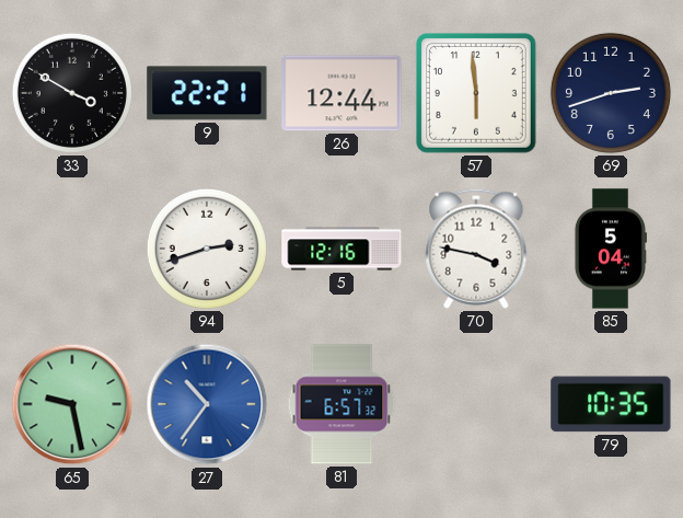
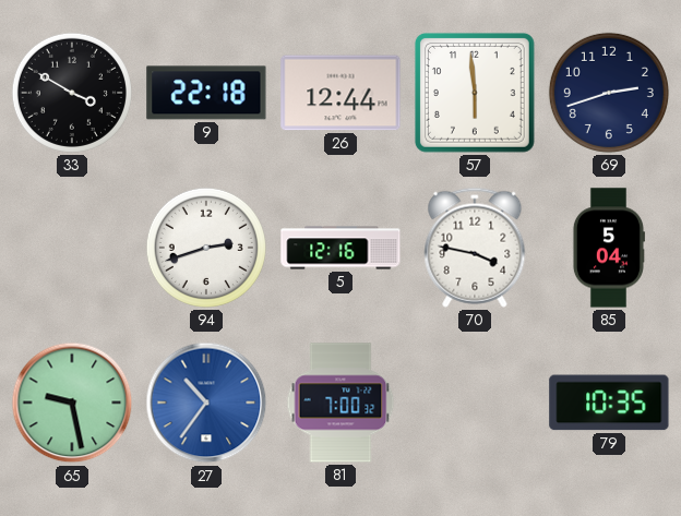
9: 22:21 -> 22:18
81: 6:57 -> 7:00
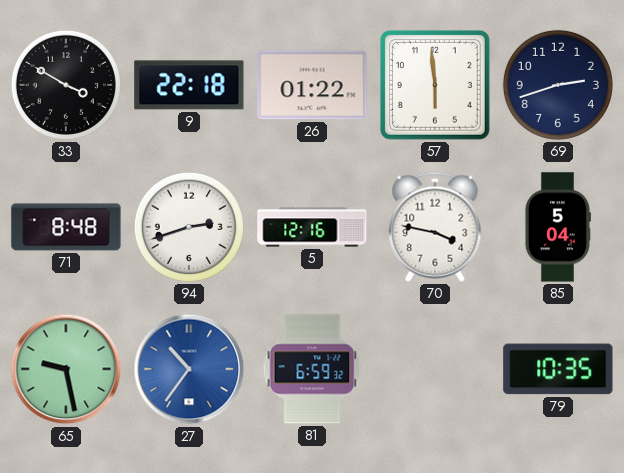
26: 12:44 -> 01:22
71: none -> 8:48
81: 7:00 -> 6:59
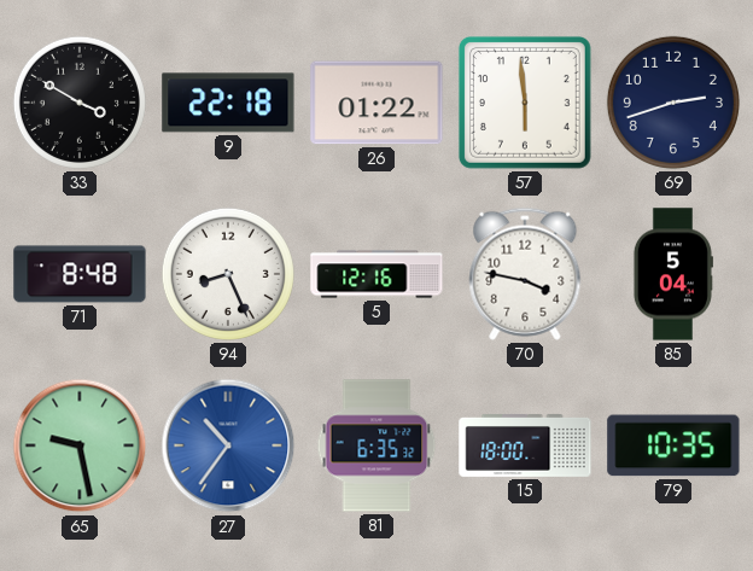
94: 2:42 -> 8:26
81: 6:59 -> 6:35
15: none -> 18:00
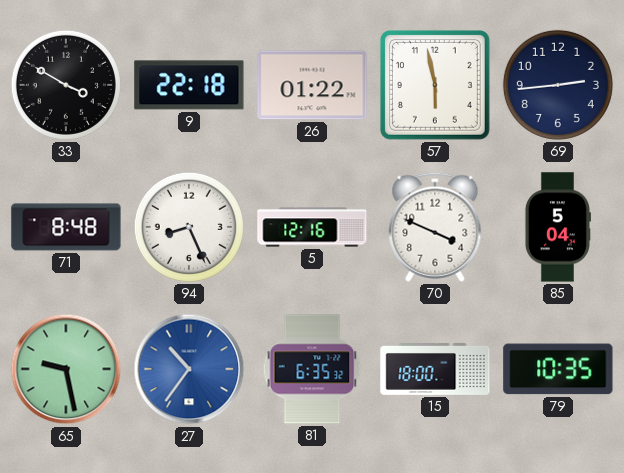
57: 5:59 -> 5:58
69: 2:42 -> 2:44
70: 3:47 -> 3:49
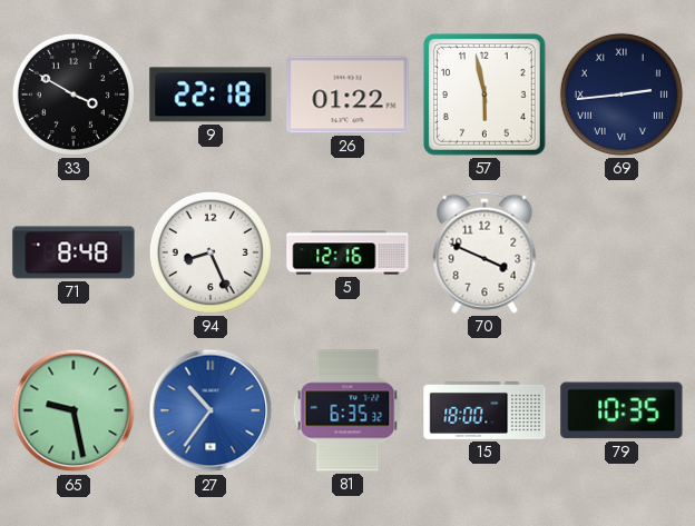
69 numerals: Arabic -> Roman
85: 5:04 -> none
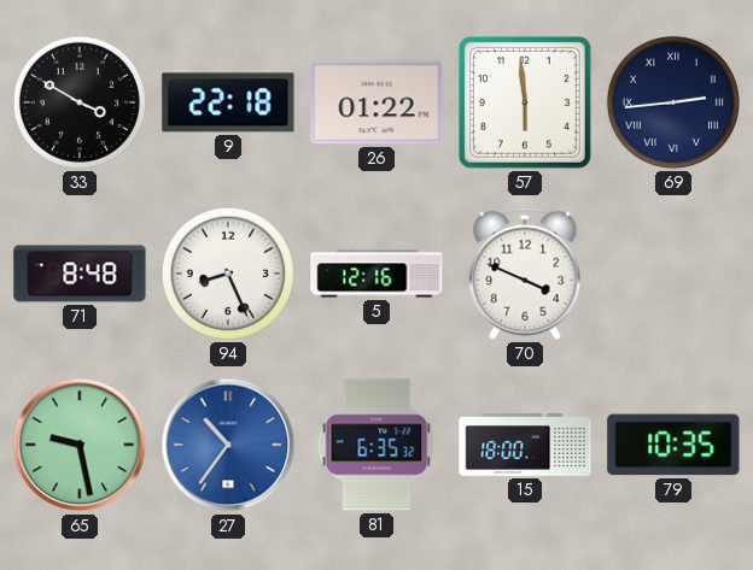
57: 5:58 -> 5:59
